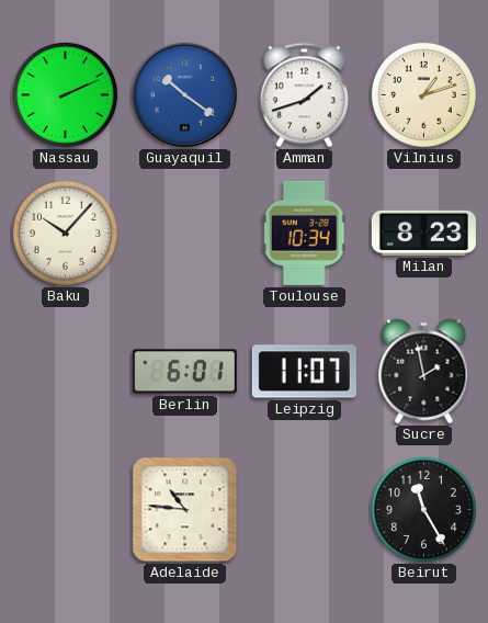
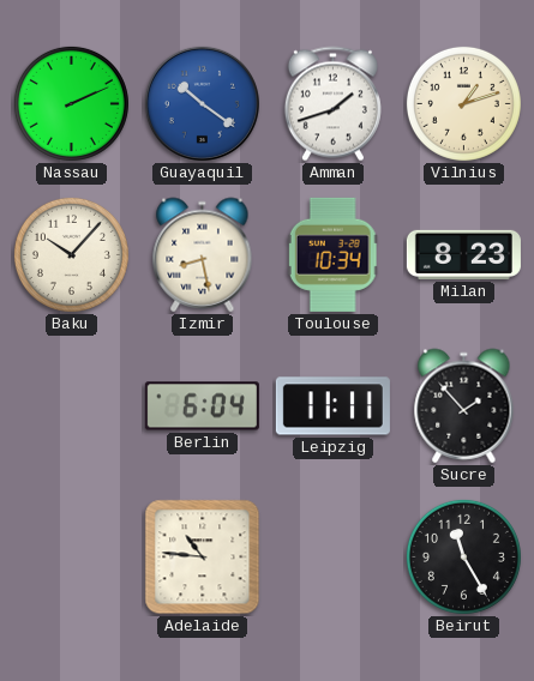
Izmir: none -> 8:28
Berlin: 6:01 -> 6:04
Leipzig: 11:07 -> 11:11
Sucre: 1:58 -> 1:53
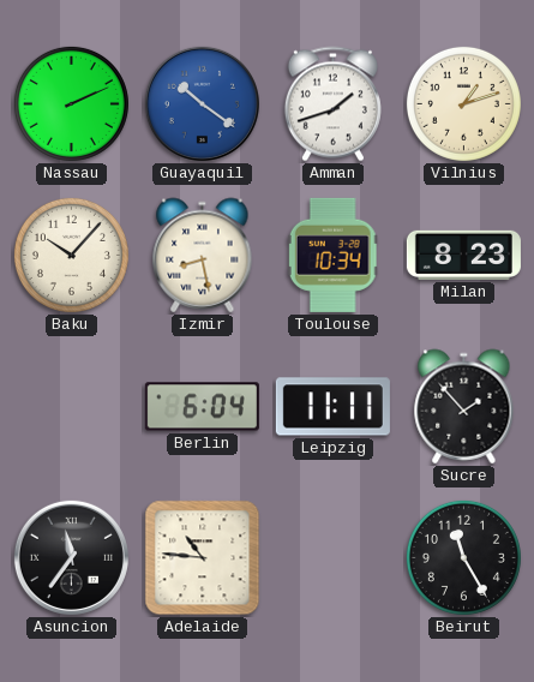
Asuncion: none -> 11:36
